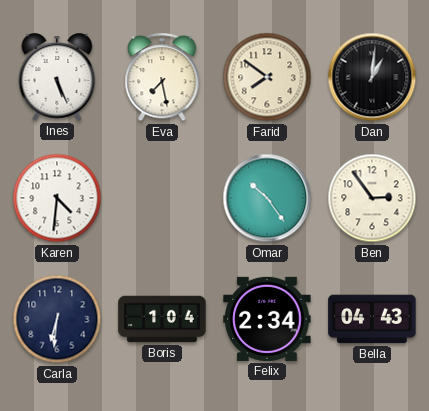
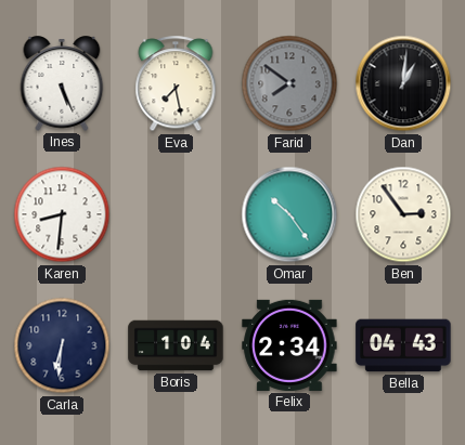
Farid dial: cream -> grey
Karen: 4:31 -> 8:31
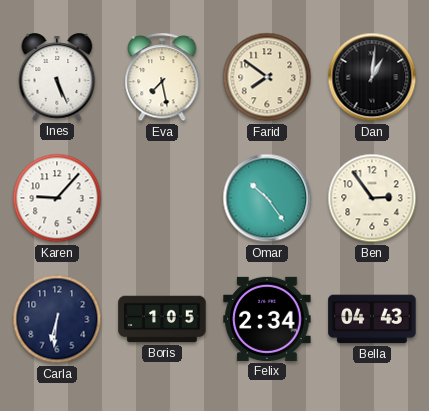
Farid dial: grey -> cream
Karen: 8:31 -> 9:07
Boris: 1:04 -> 1:05
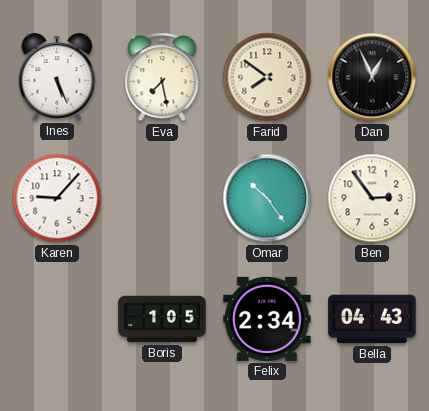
Dan: 1:01 -> 12:56
Carla: 6:31 -> none
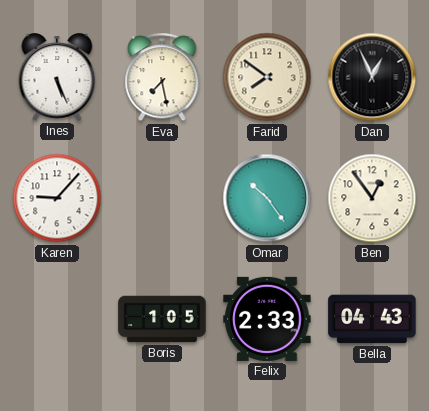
Ben: 2:54 -> 12:54
Felix: 2:34 -> 2:33
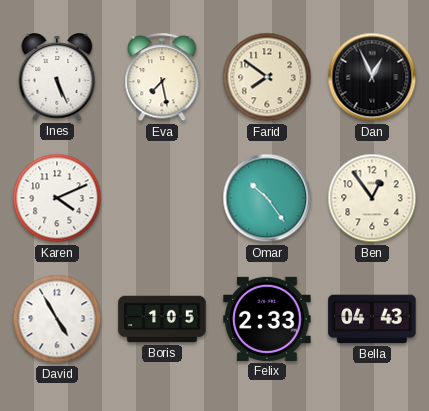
Karen: 9:07 -> 4:11
David: none -> 4:55
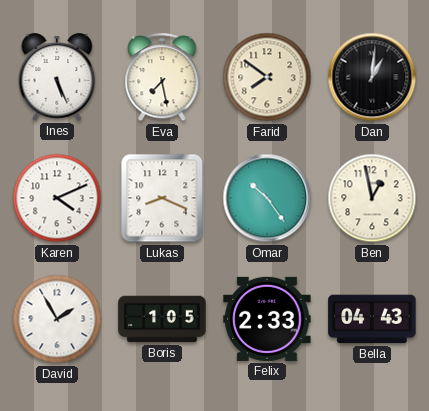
Dan: 12:56 -> 1:01
Lukas: none -> 8:19
Ben: 12:54 -> 12:58
David: 4:55 -> 1:55
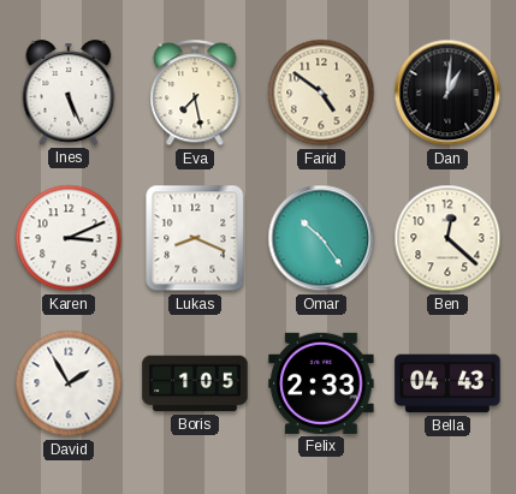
Farid: 7:51 -> 4:51
Karen: 4:11 -> 3:11
Ben: 12:58 -> 12:22
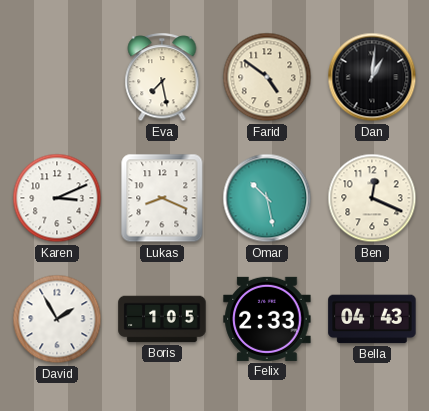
Ines: 5:26 -> none
Omar: 10:24 -> 10:28
Ben: 12:22 -> 12:19
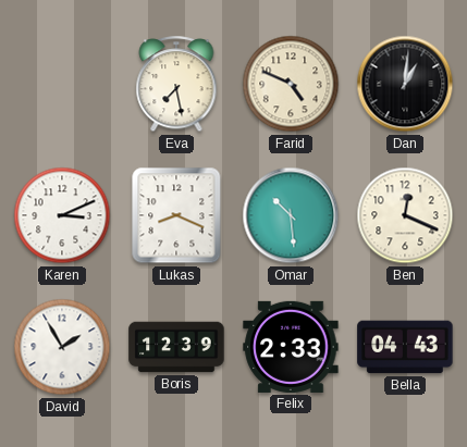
Farid: 4:51 -> 4:49
Omar: 10:28 -> 10:29
Boris: 1:05 -> 12:39
